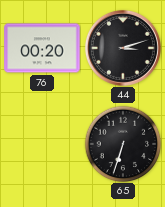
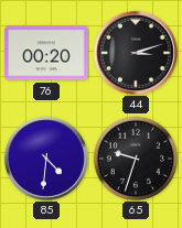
85: none -> 4:31
65: 6:33 -> 9:33
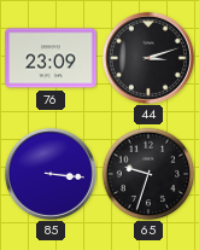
76: 00:20 -> 23:09
85: 4:31 -> 3:16
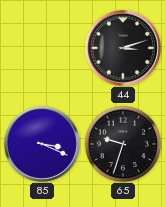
76: 23:09 -> none
85: 3:16 -> 3:19
